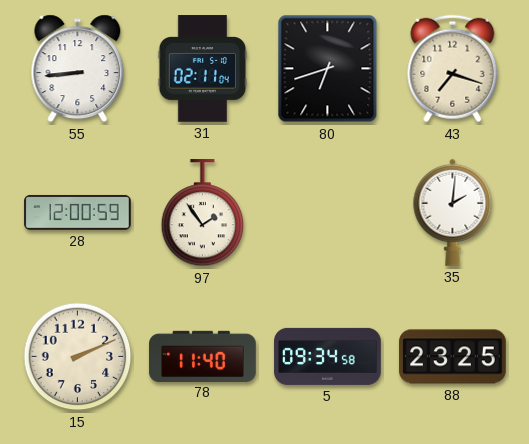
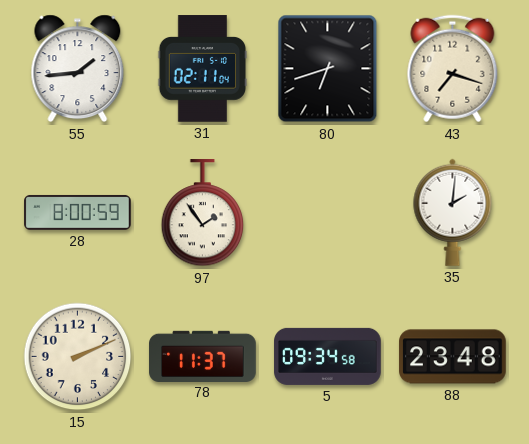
55: 8:44 -> 1:44
28: 12:00 -> 8:00
78: 11:40 -> 11:37
88: 23:25 -> 23:48
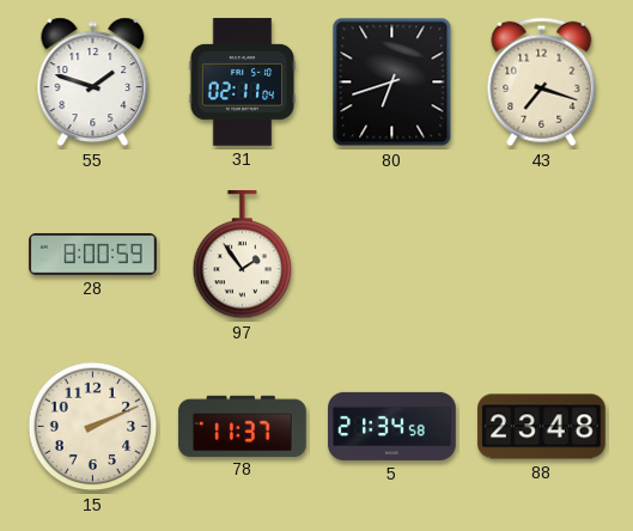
55: 1:44 -> 1:48
35: 2:01 -> none
5: 09:34 -> 21:34
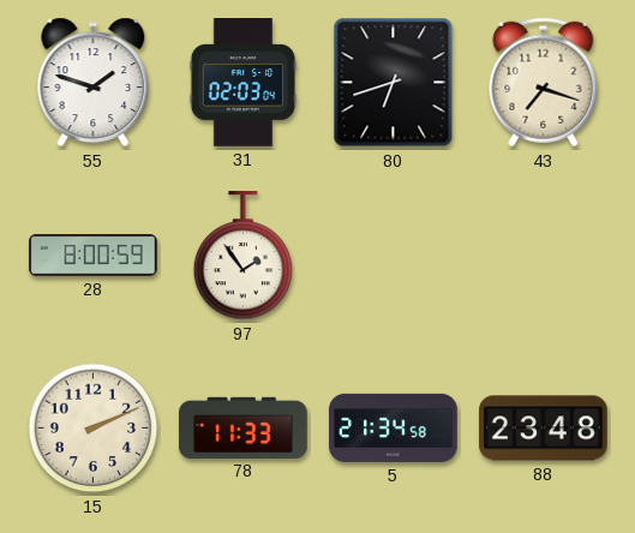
31: 02:11 -> 02:03
78: 11:37 -> 11:33
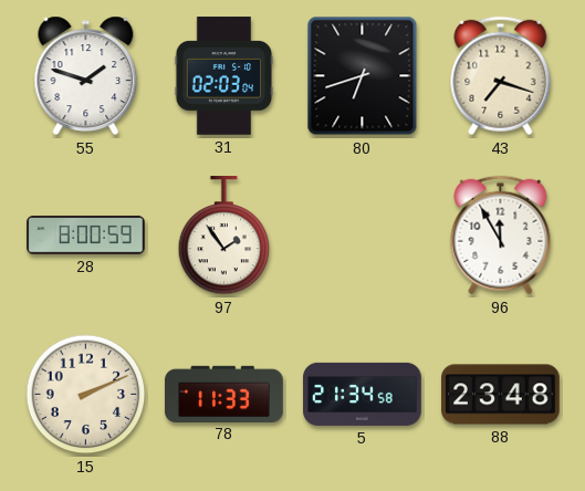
96: none -> 11:55
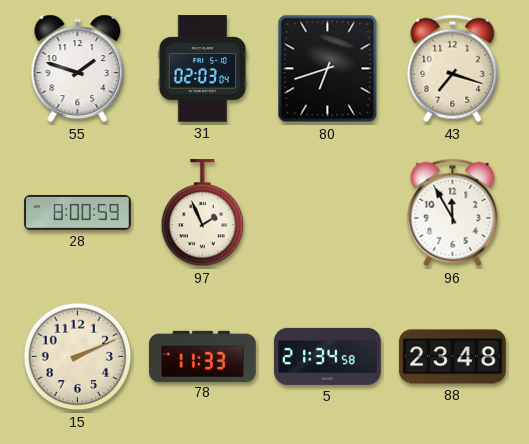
97: 1:54 -> 1:56
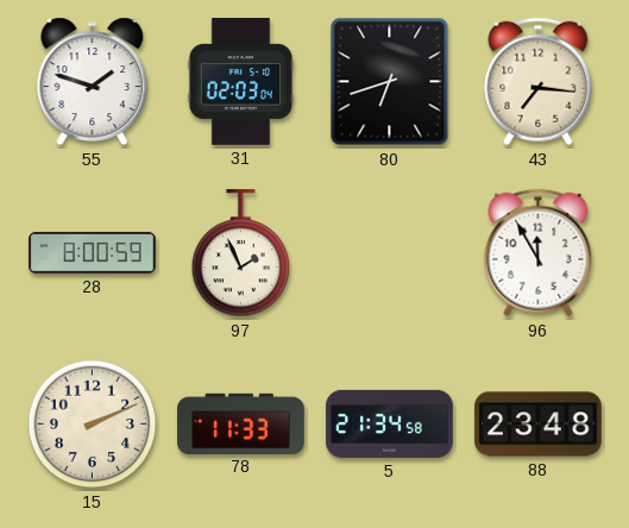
43: 7:18 -> 7:16
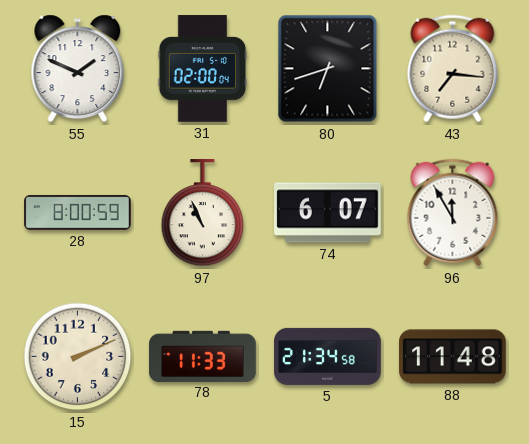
55: 1:48 -> 1:49
31: 02:03 -> 02:00
97: 1:56 -> 10:56
74: none -> 6:07
88: 23:48 -> 11:48
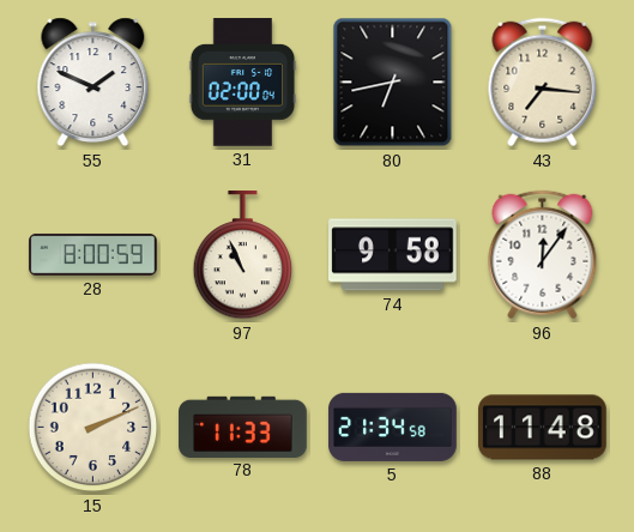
80: 6:42 -> 6:43
74: 6:07 -> 9:58
96: 11:55 -> 12:06
